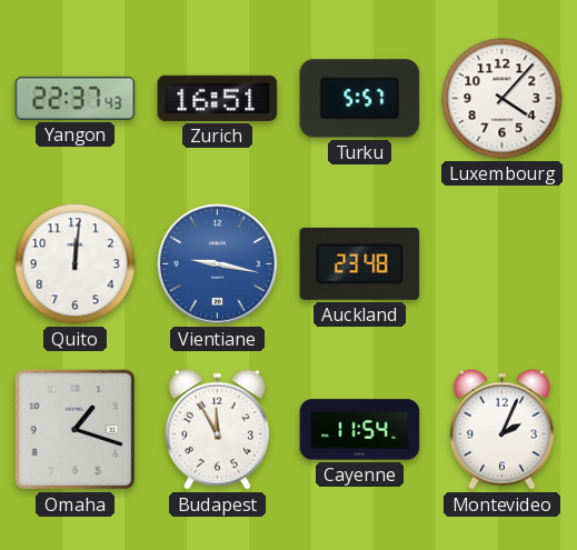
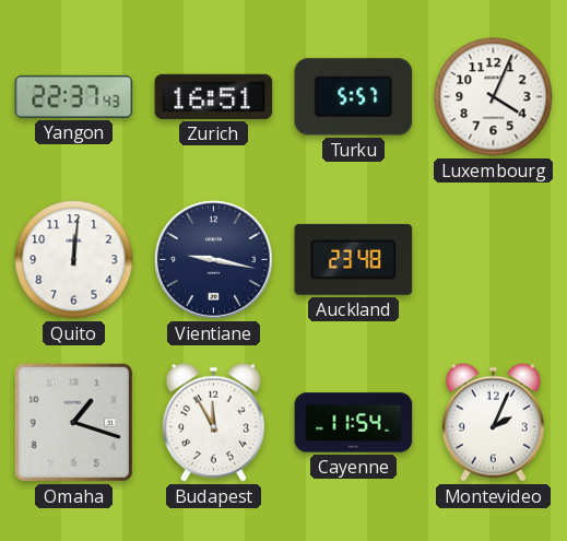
Luxembourg: 4:07 -> 4:04
Vientiane dial: blue -> navy
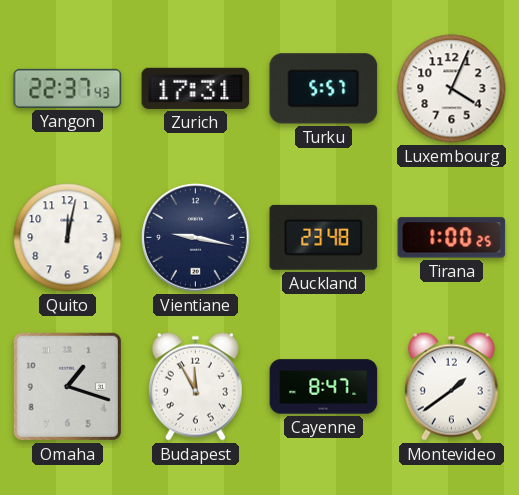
Zurich: 16:51 -> 17:31
Quito: 12:01 -> 12:02
Tirana: none -> 1:00
Cayenne: 11:54 -> 8:47
Montevideo: 2:04 -> 1:39
